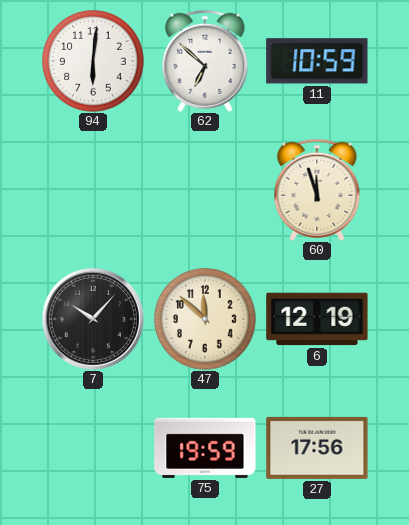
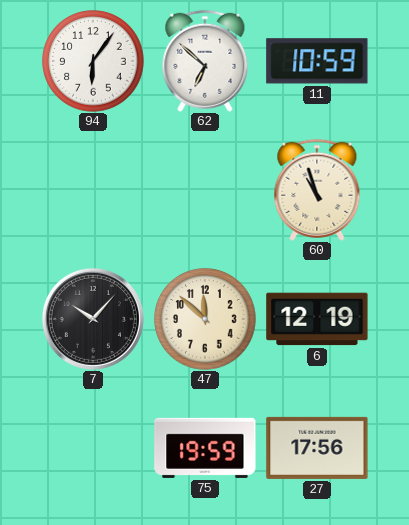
94: 6:01 -> 6:06
60: 11:57 -> 10:57
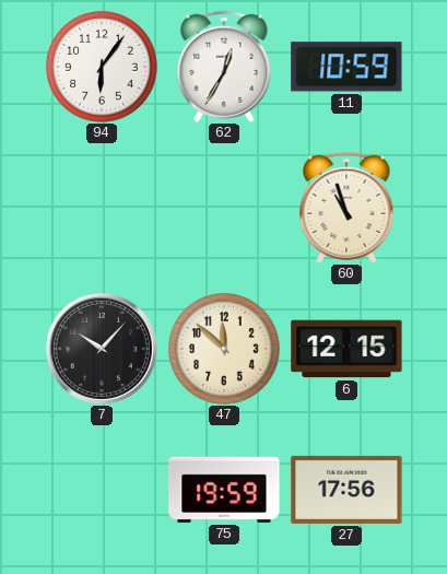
62: 6:52 -> 12:35
6: 12:19 -> 12:15
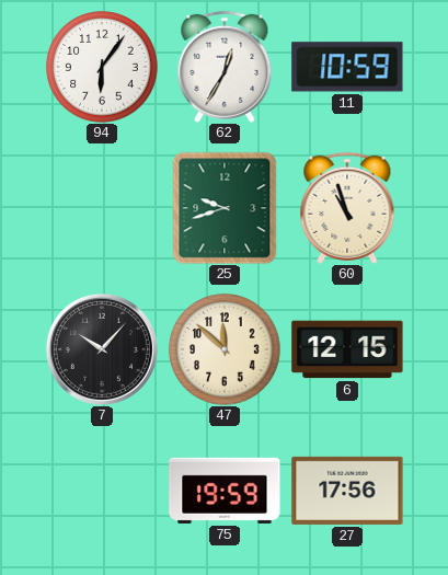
25: none -> 9:42
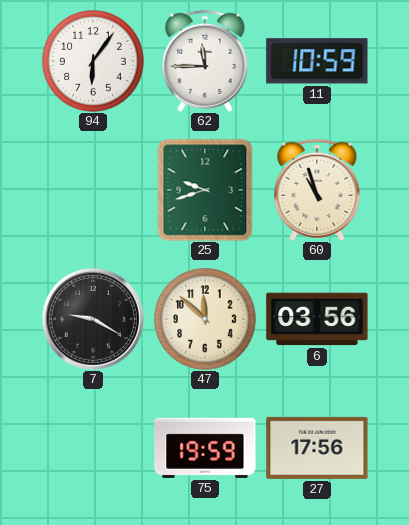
62: 12:35 -> 11:45
7: 10:07 -> 9:20
6: 12:15 -> 03:56
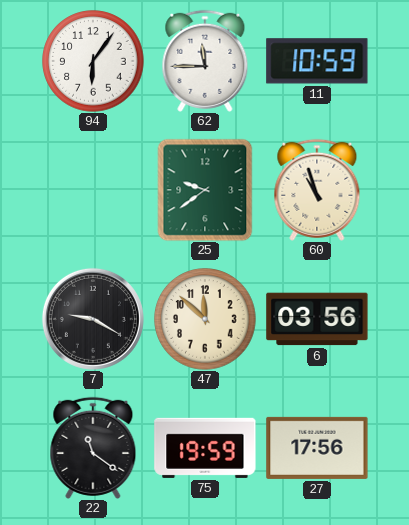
25: 9:42 -> 9:39
22: none -> 11:21
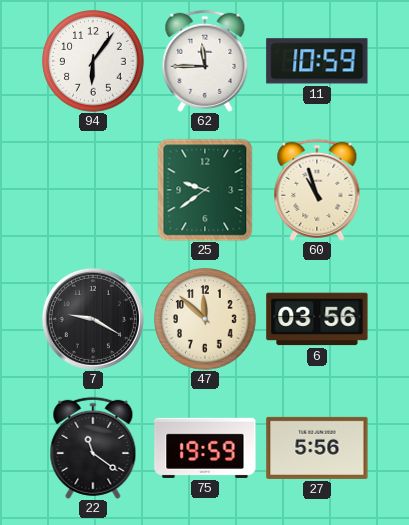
27: 17:56 -> 5:56
